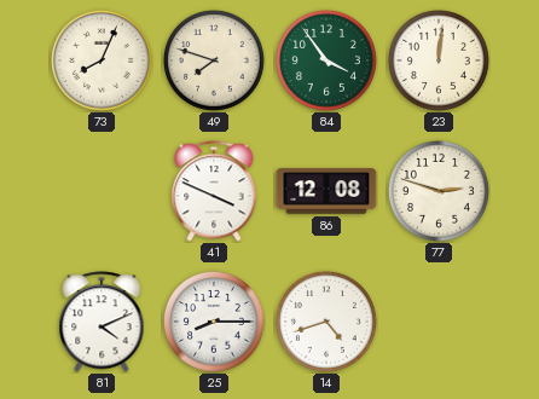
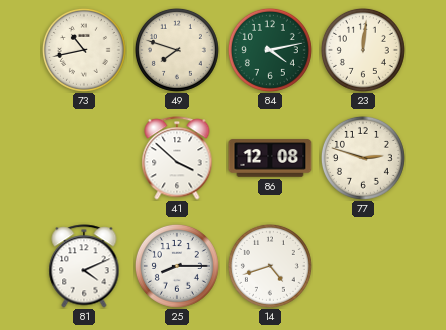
73: 8:04 -> 10:43
84: 3:54 -> 4:13
41: 3:49 -> 3:52
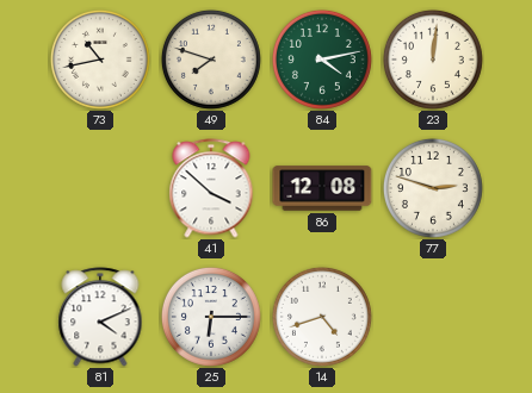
25: 8:15 -> 6:15
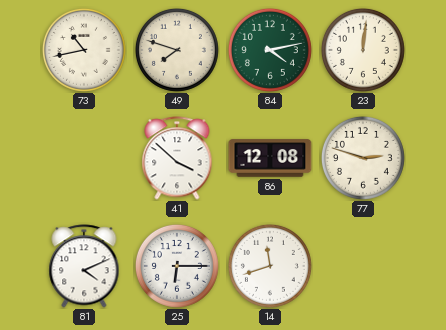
14: 4:42 -> 11:42
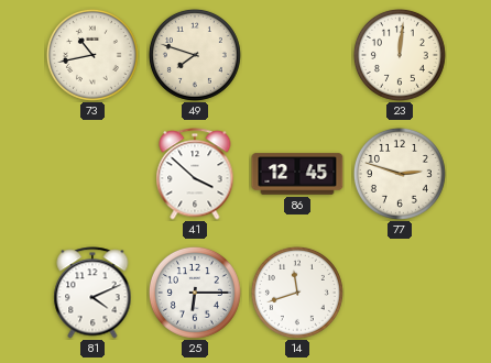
84: 4:13 -> none
86: 12:08 -> 12:45
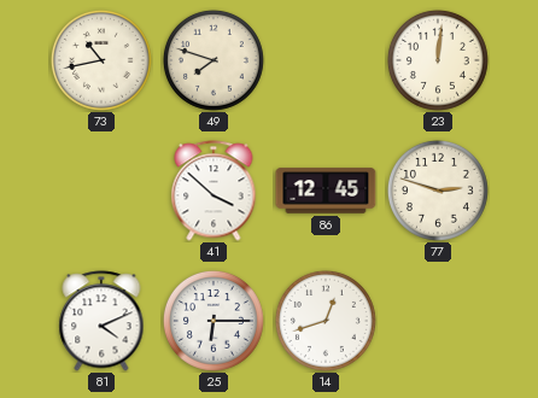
14: 11:42 -> 12:42
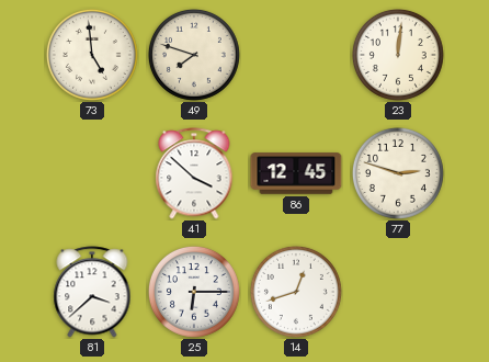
73: 10:43 -> 4:59
81: 4:11 -> 3:38
